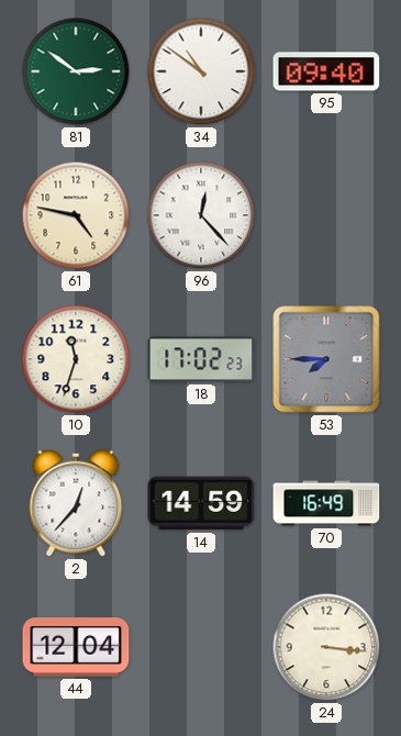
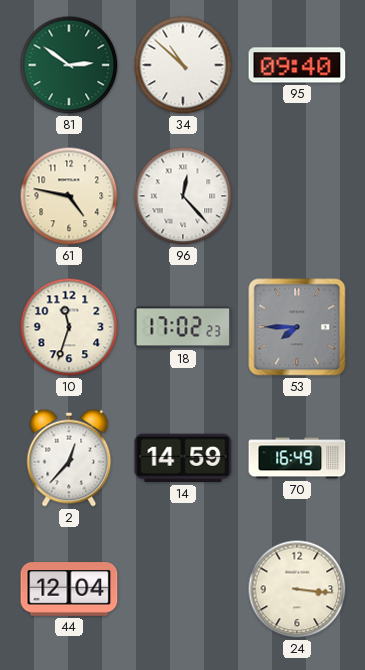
34: 10:51 -> 10:52
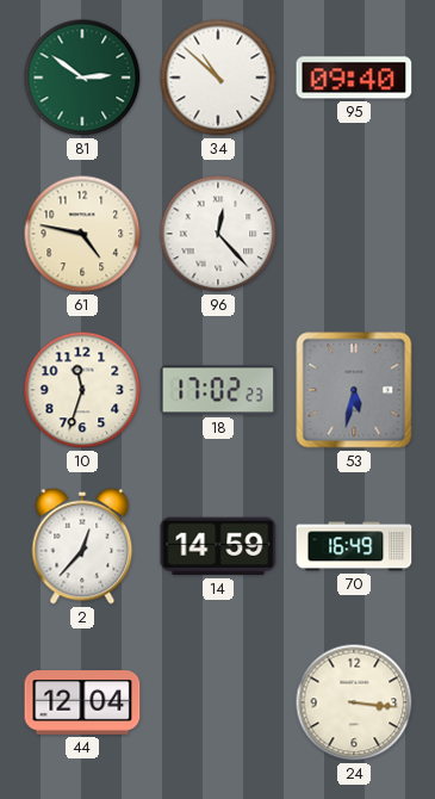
53: 7:45 -> 5:32
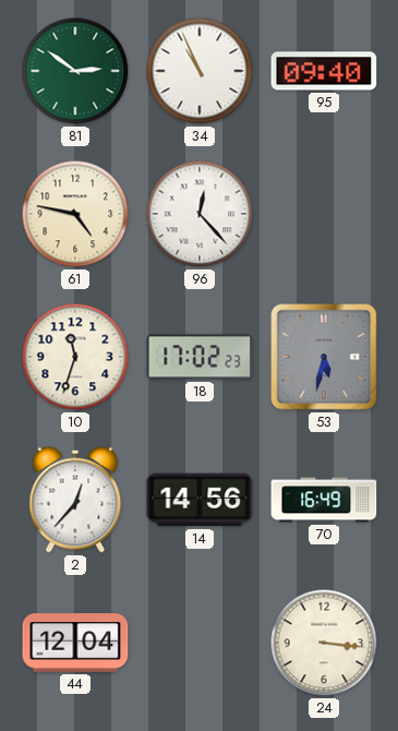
34: 10:52 -> 10:56
14: 14:59 -> 14:56
